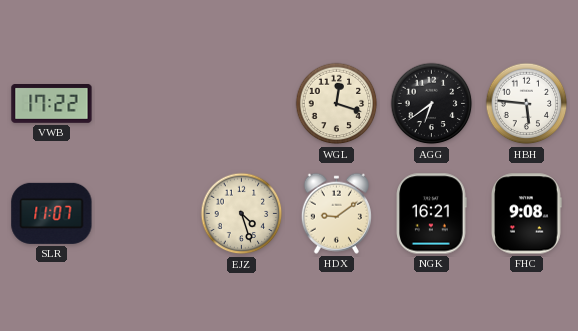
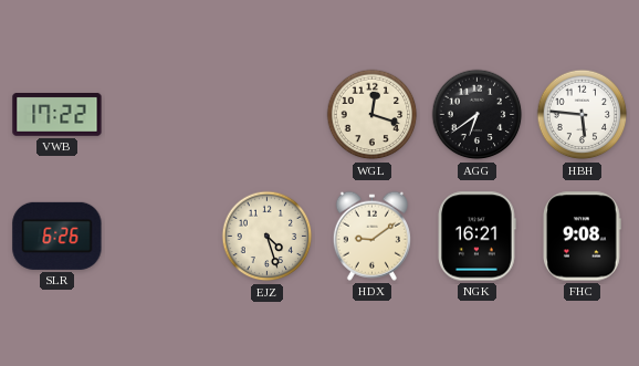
SLR: 11:07 -> 6:26
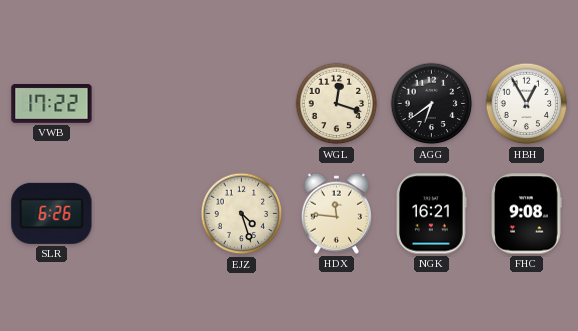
HBH: 5:46 -> 12:55
HDX: 9:09 -> 11:46
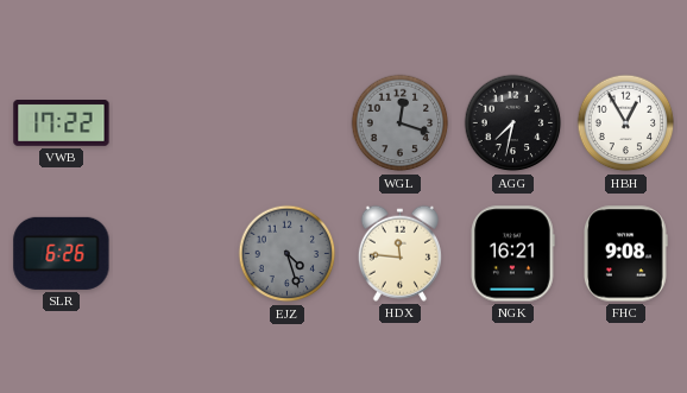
WGL dial: cream -> grey
AGG: 6:39 -> 7:32
EJZ dial: cream -> grey
